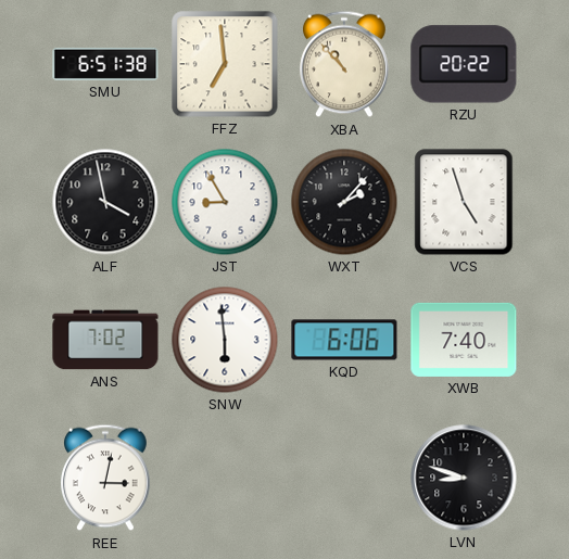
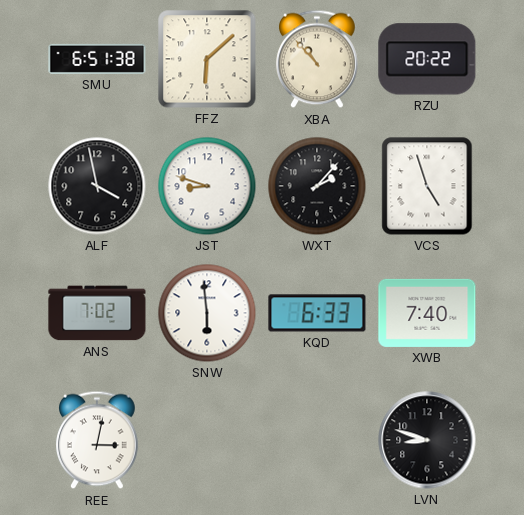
FFZ: 6:59 -> 6:08
JST: 8:55 -> 8:48
KQD: 6:06 -> 6:33
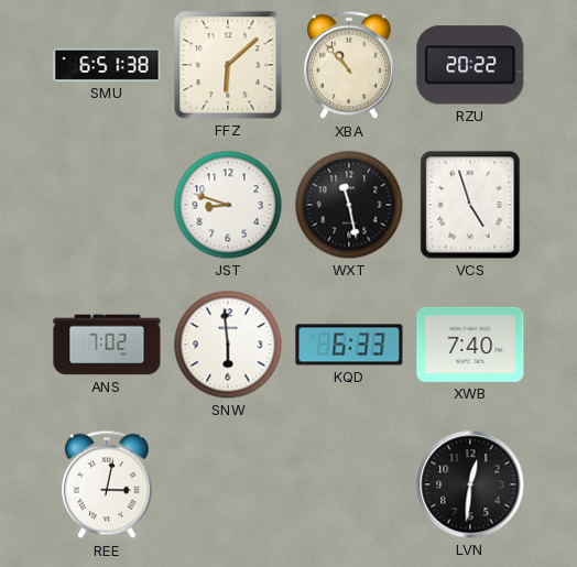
ALF: 3:58 -> none
WXT: 2:07 -> 11:28
LVN: 8:48 -> 12:31
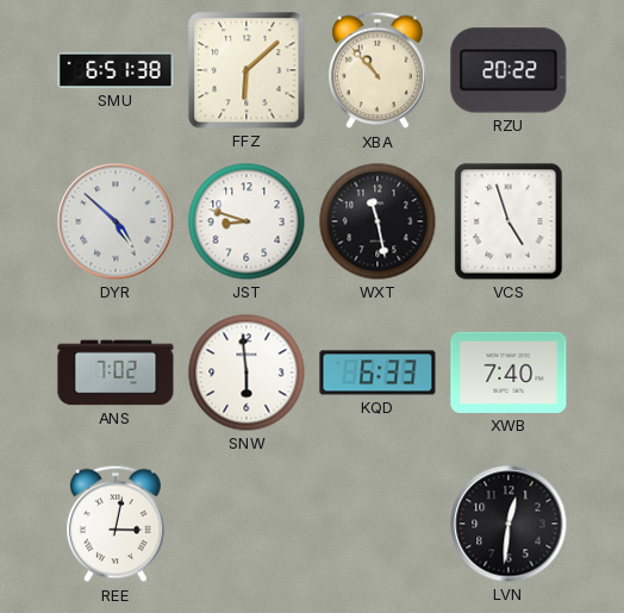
DYR: none -> 4:52
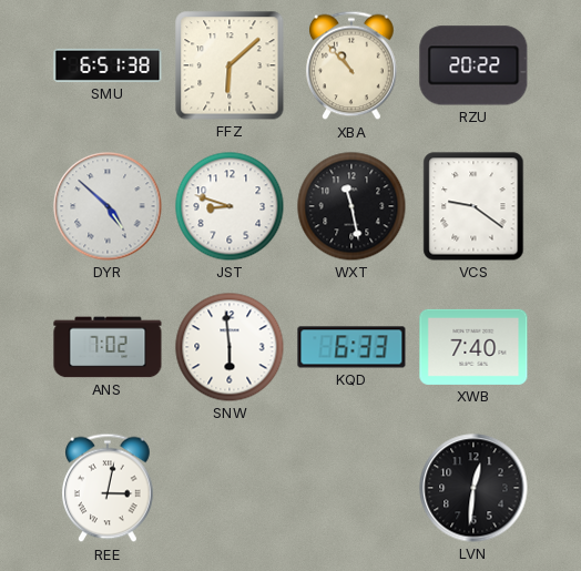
VCS: 4:57 -> 9:21
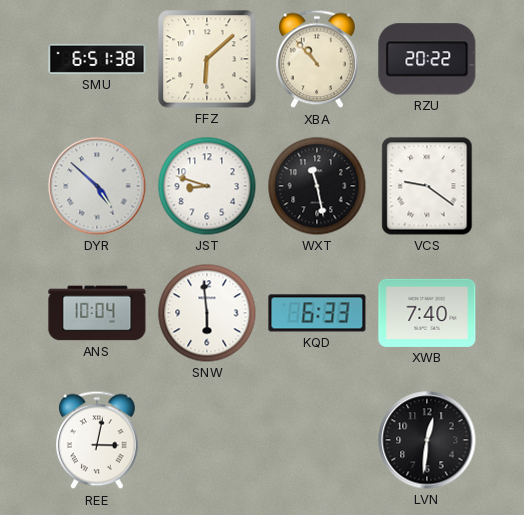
ANS: 7:02 -> 10:04
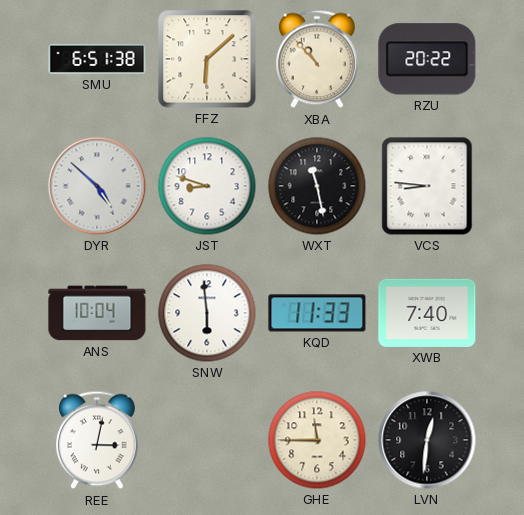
VCS: 9:21 -> 8:46
KQD: 6:33 -> 11:33
GHE: none -> 11:45
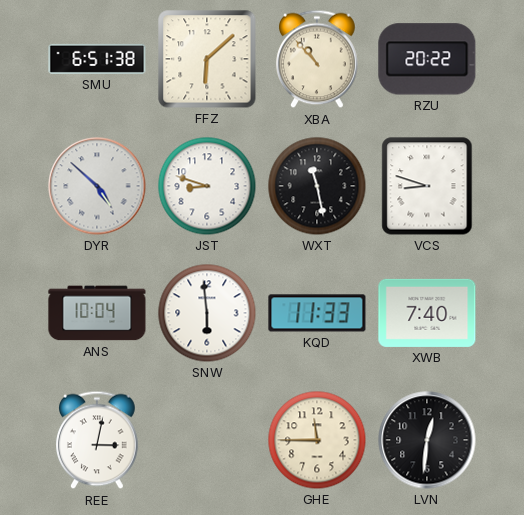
VCS: 8:46 -> 8:48
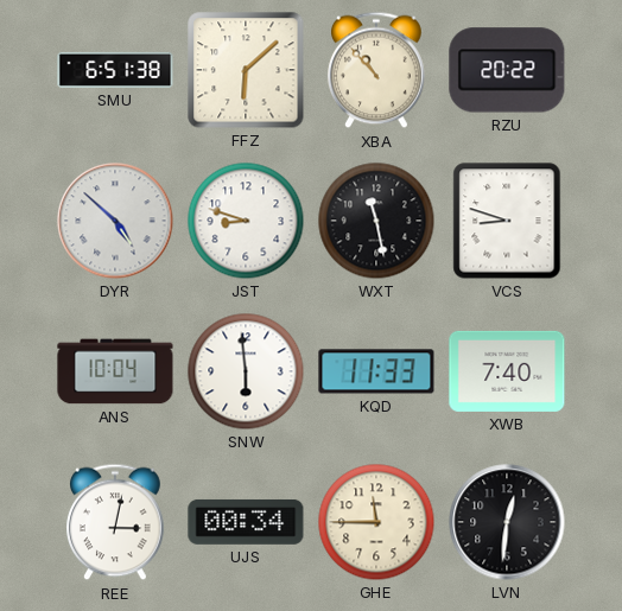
UJS: none -> 00:34
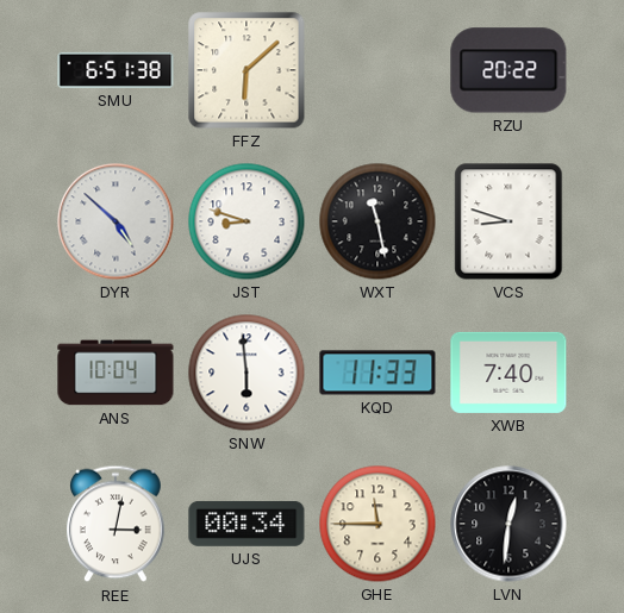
XBA: 10:53 -> none
